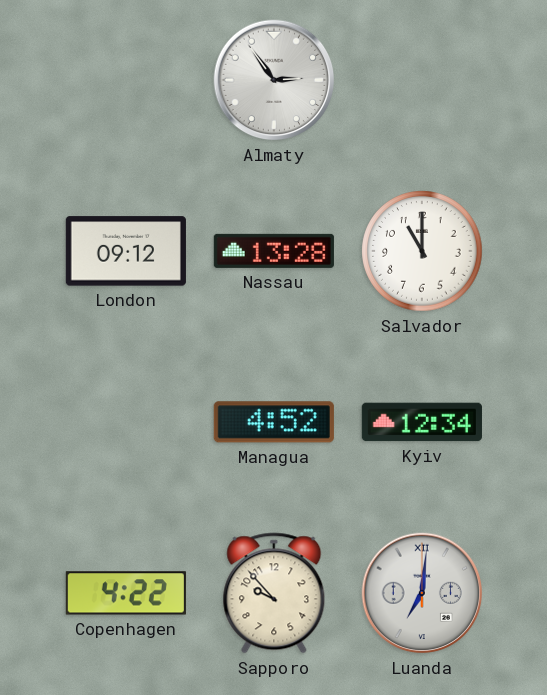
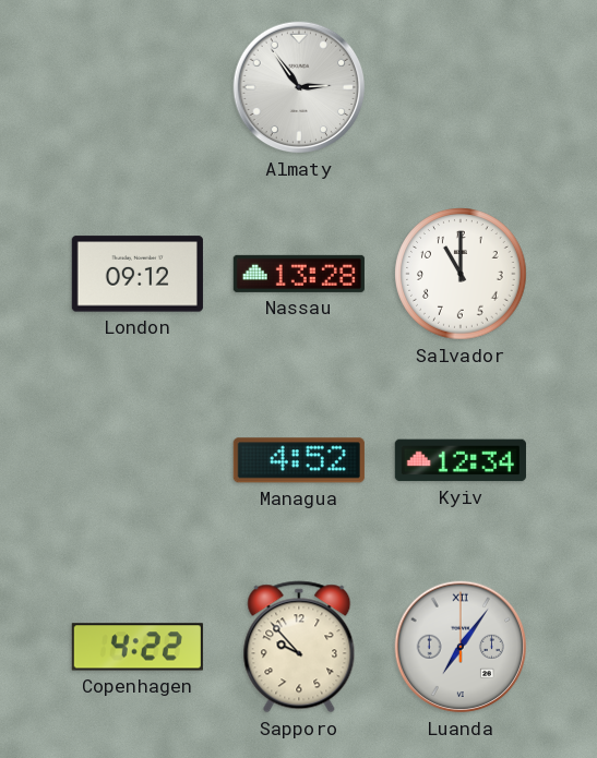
Luanda: 7:01 -> 7:06
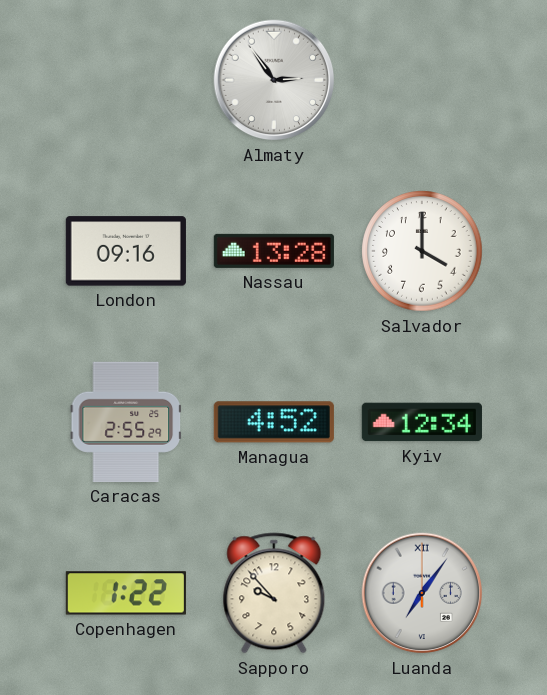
London: 09:12 -> 09:16
Salvador: 11:00 -> 4:00
Caracas: none -> 2:55
Copenhagen: 4:22 -> 1:22
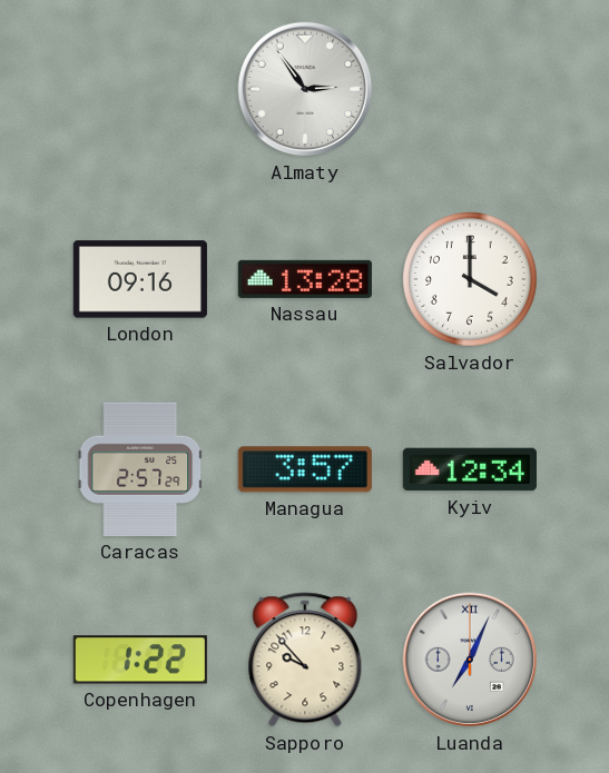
Caracas: 2:55 -> 2:57
Managua: 4:52 -> 3:57
Luanda: 7:06 -> 7:04
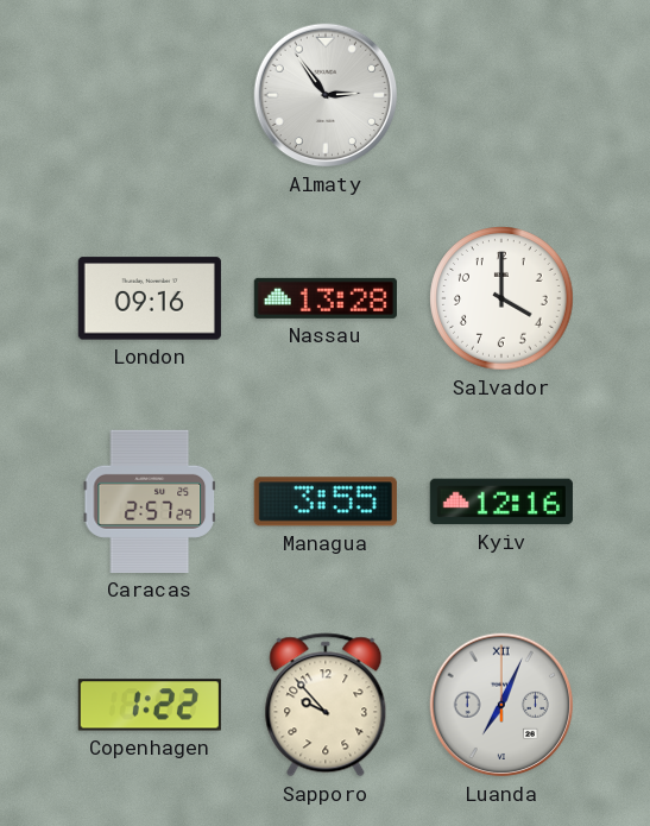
Managua: 3:57 -> 3:55
Kyiv: 12:34 -> 12:16
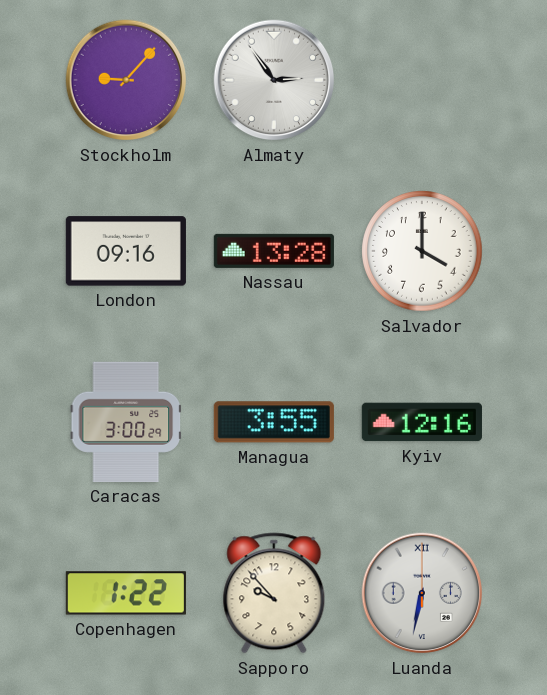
Stockholm: none -> 9:07
Caracas: 2:57 -> 3:00
Luanda: 7:04 -> 6:32
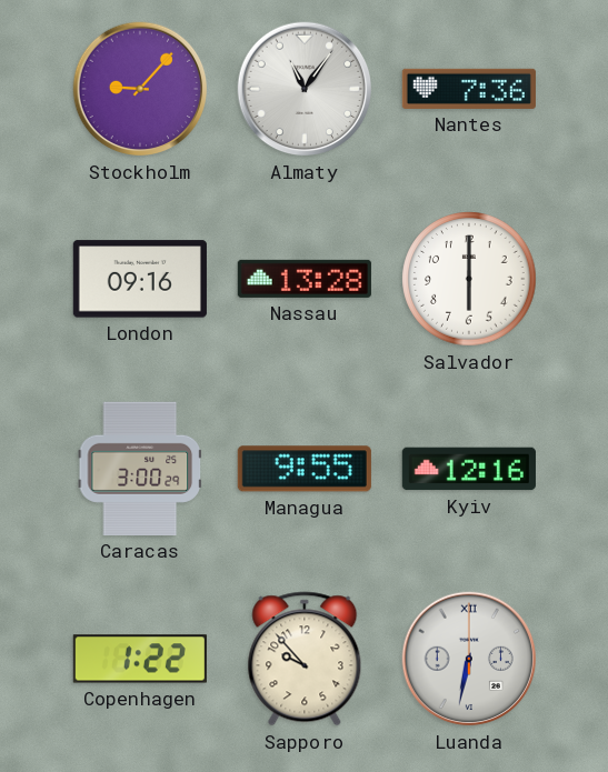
Almaty: 2:54 -> 11:06
Nantes: none -> 7:36
Salvador: 4:00 -> 6:00
Managua: 3:55 -> 9:55
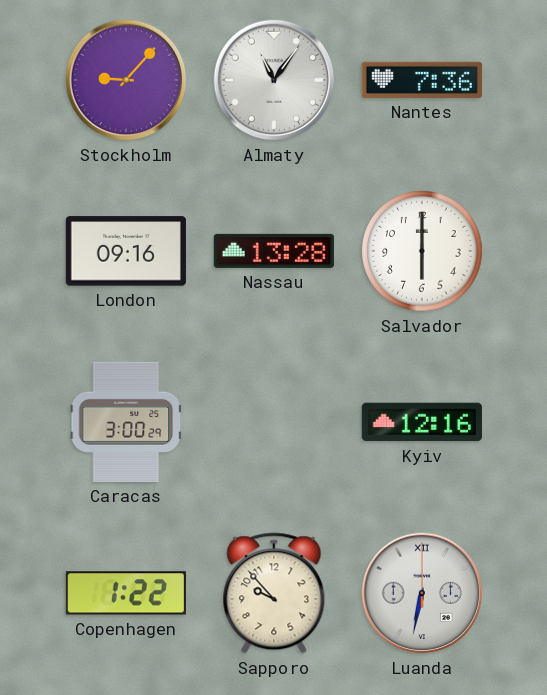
Managua: 9:55 -> none
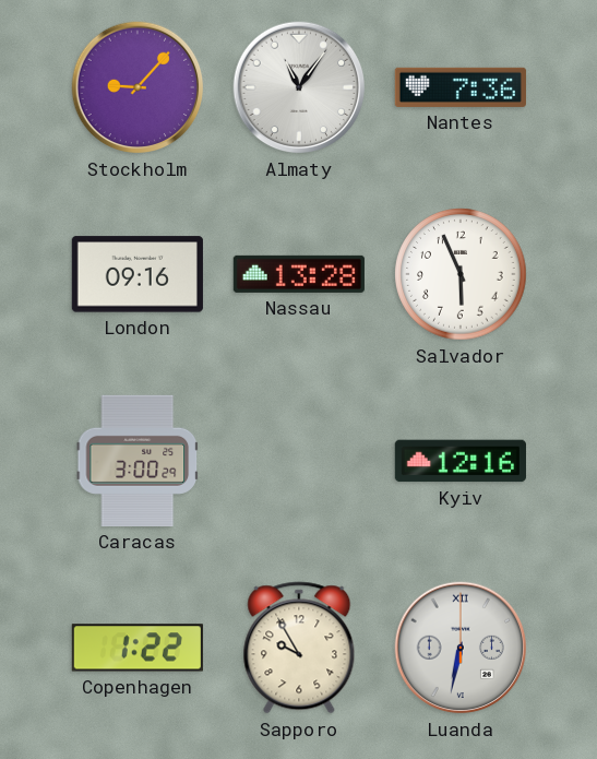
Salvador: 6:00 -> 5:56
Sapporo: 9:53 -> 9:55
